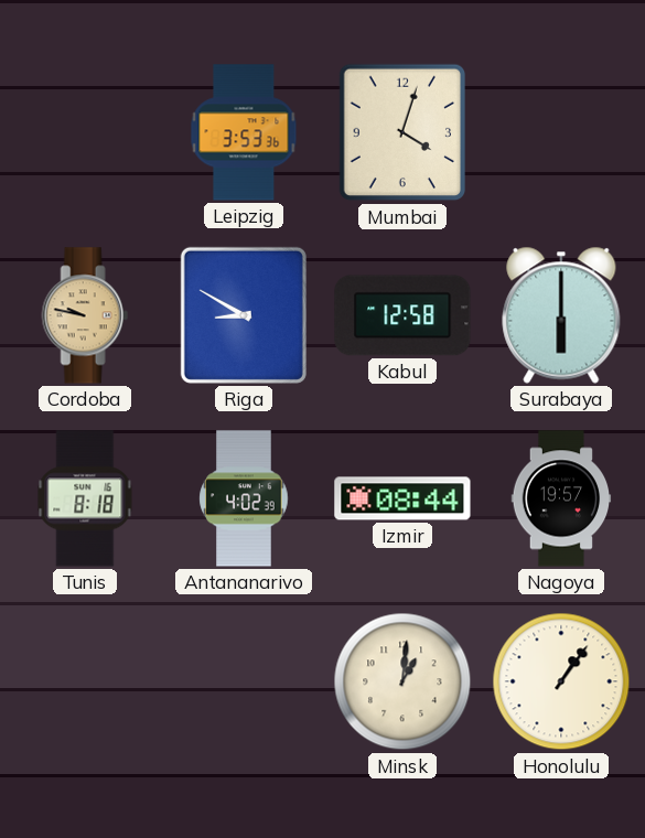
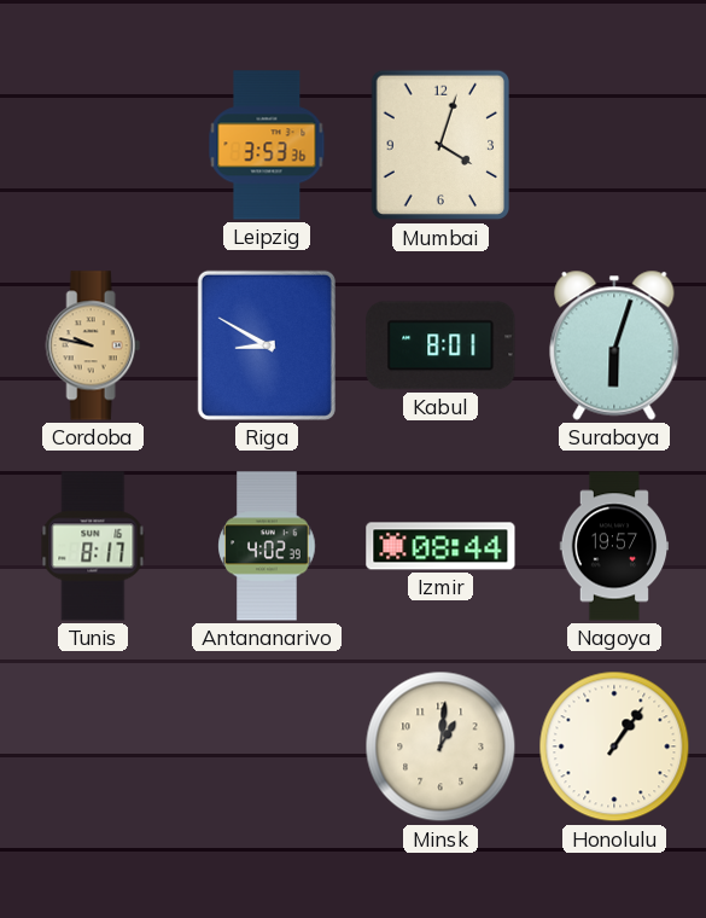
Kabul: 12:58 -> 8:01
Surabaya: 6:00 -> 6:03
Tunis: 8:18 -> 8:17
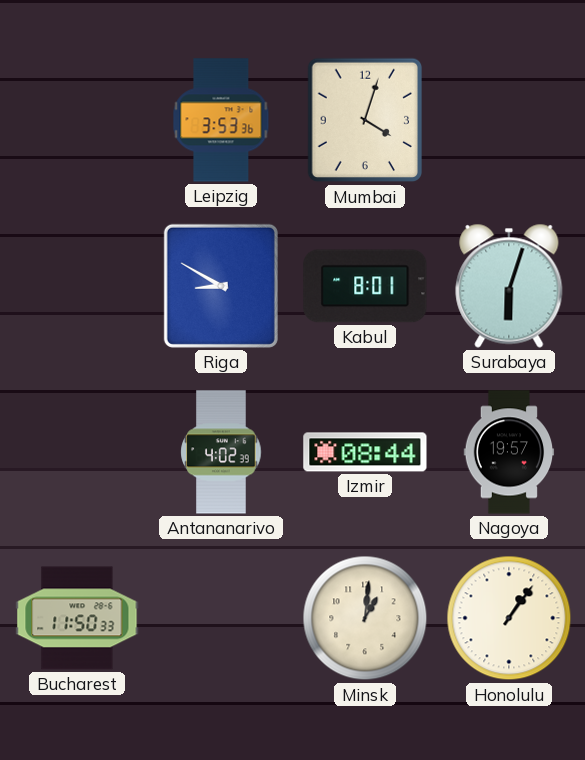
Cordoba: 9:47 -> none
Tunis: 8:17 -> none
Bucharest: none -> 11:50
